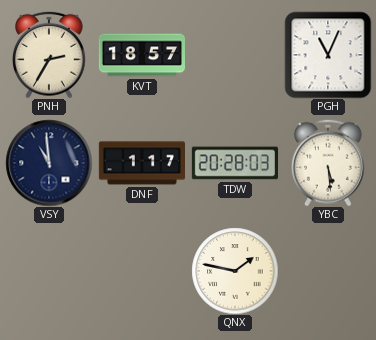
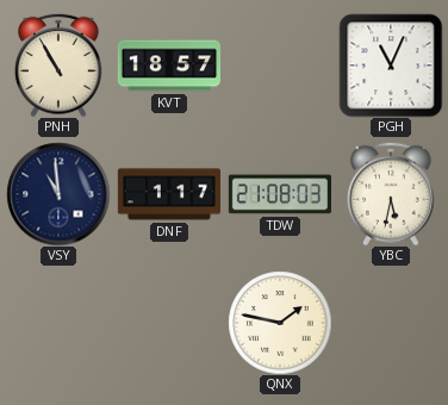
PNH: 2:35 -> 10:55
TDW: 20:28 -> 21:08
YBC: 5:29 -> 5:32
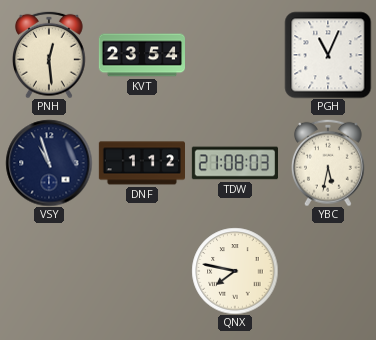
PNH: 10:55 -> 12:29
KVT: 18:57 -> 23:54
VSY: 10:59 -> 10:57
DNF: 1:17 -> 1:12
QNX: 1:47 -> 7:47
